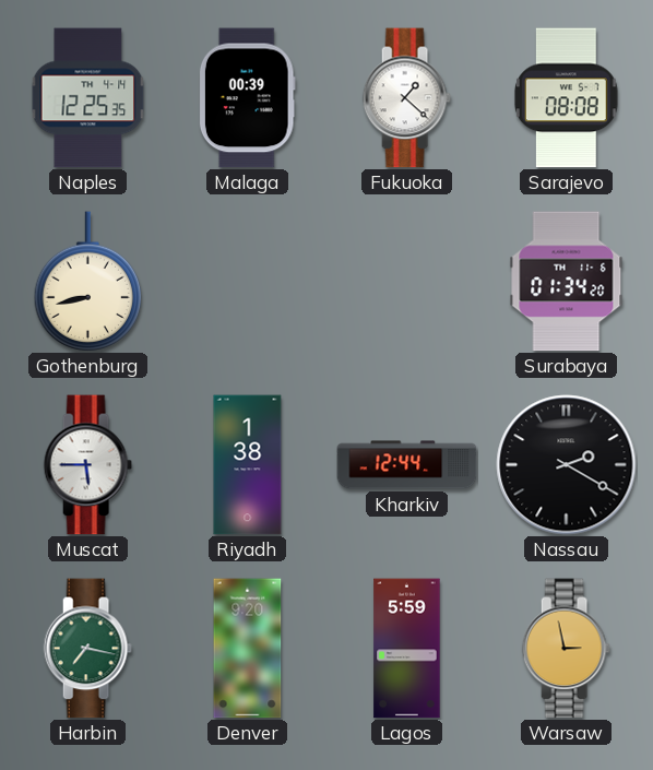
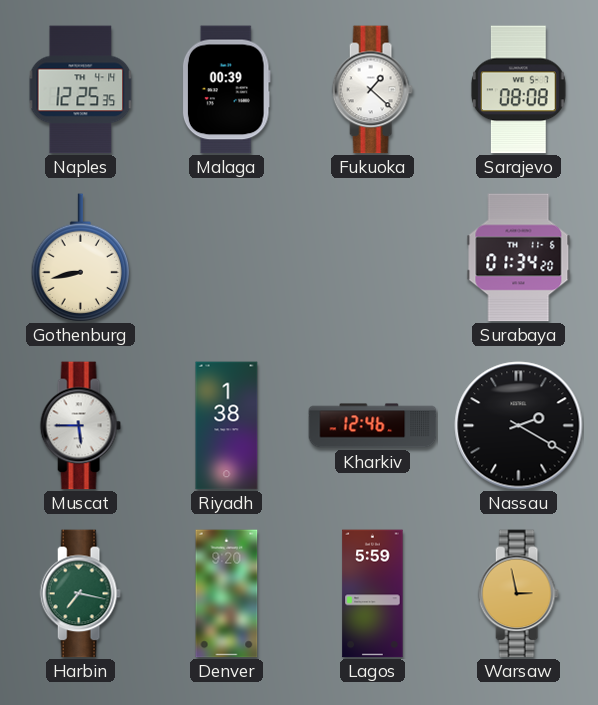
Kharkiv: 12:44 -> 12:46
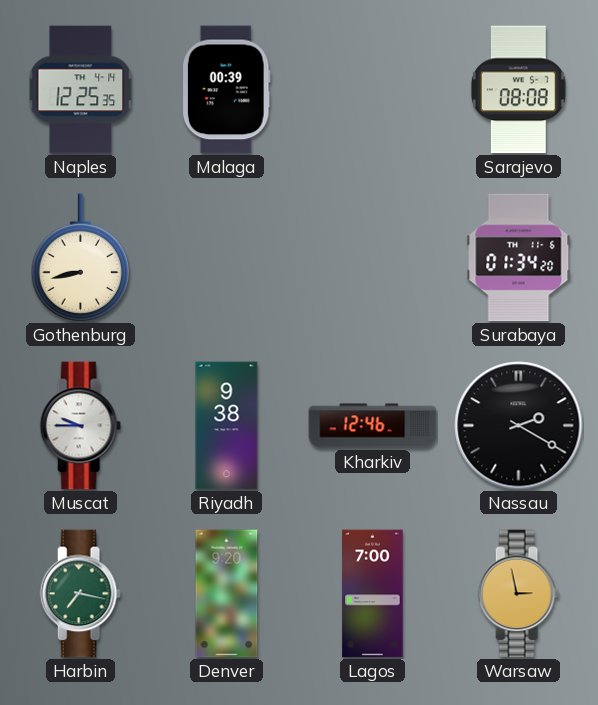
Fukuoka: 1:22 -> none
Muscat: 5:45 -> 9:45
Riyadh: 1:38 -> 9:38
Lagos: 5:59 -> 7:00
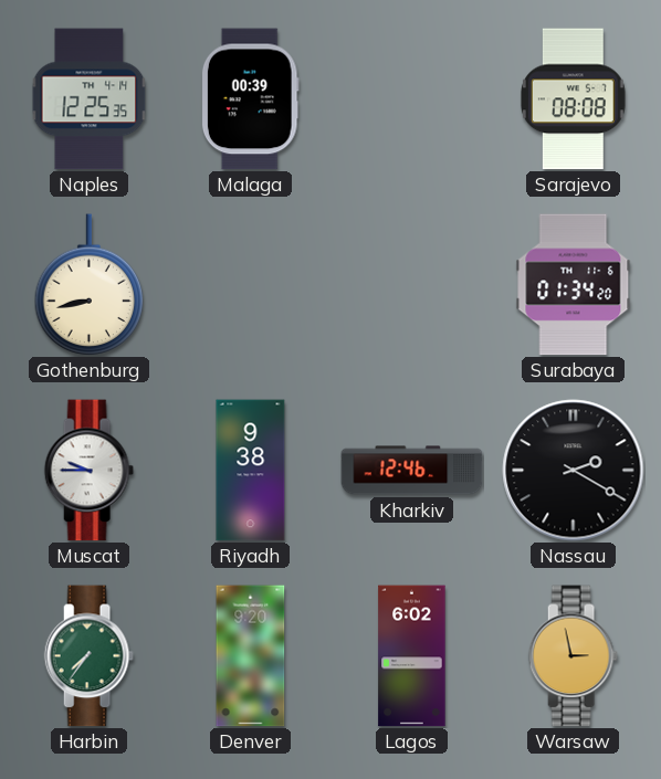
Harbin: 7:17 -> 7:36
Lagos: 7:00 -> 6:02
